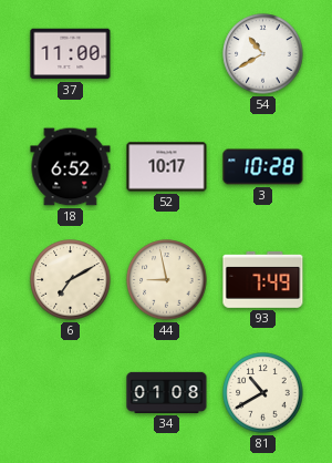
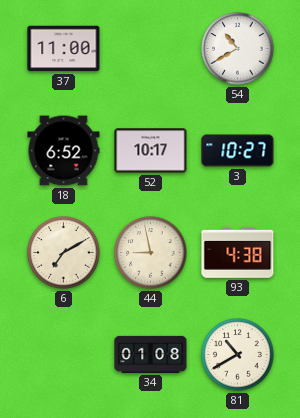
3: 10:28 -> 10:27
93: 7:49 -> 4:38
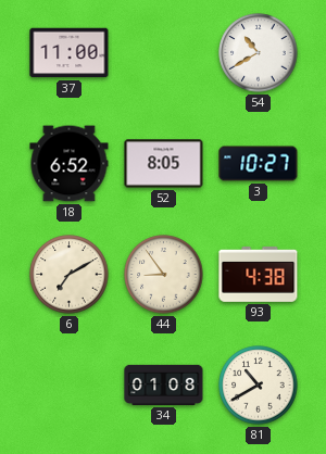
52: 10:17 -> 8:05
44: 8:58 -> 8:54
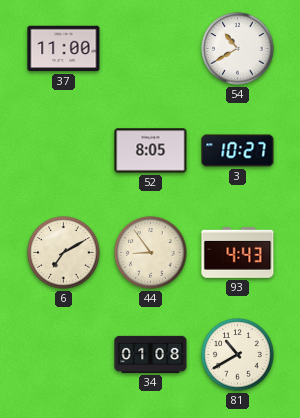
18: 6:52 -> none
93: 4:38 -> 4:43
